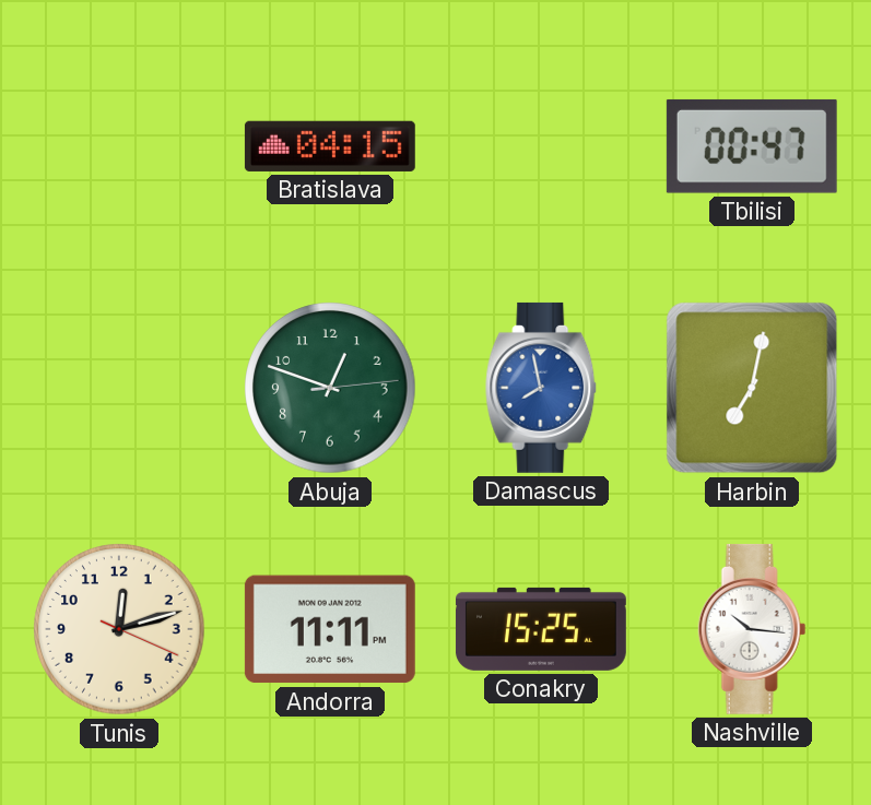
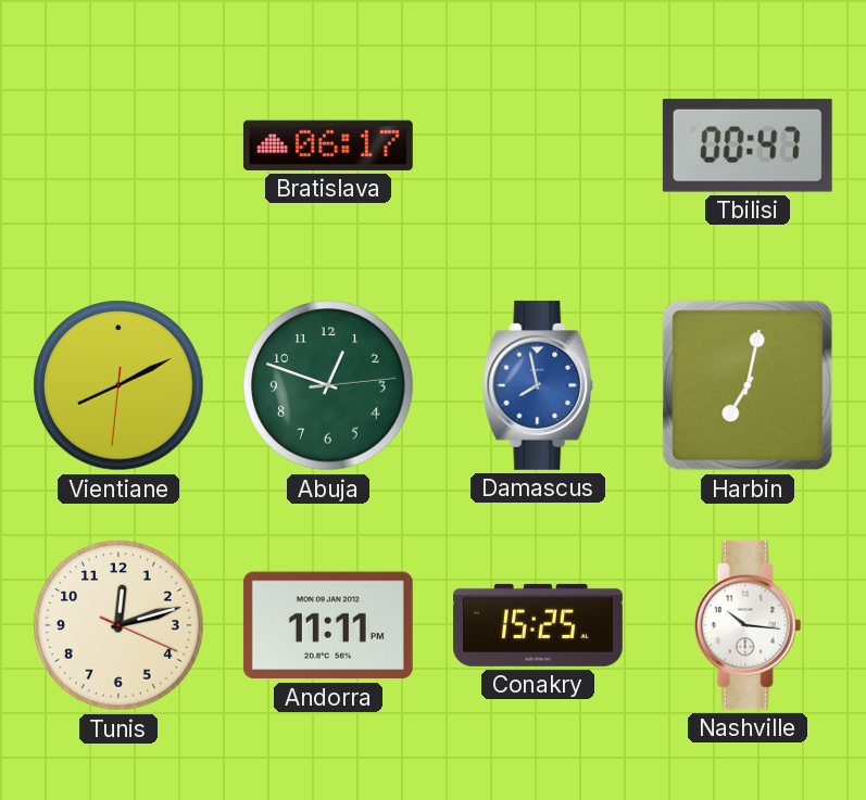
Bratislava: 04:15 -> 06:17
Vientiane: none -> 8:10
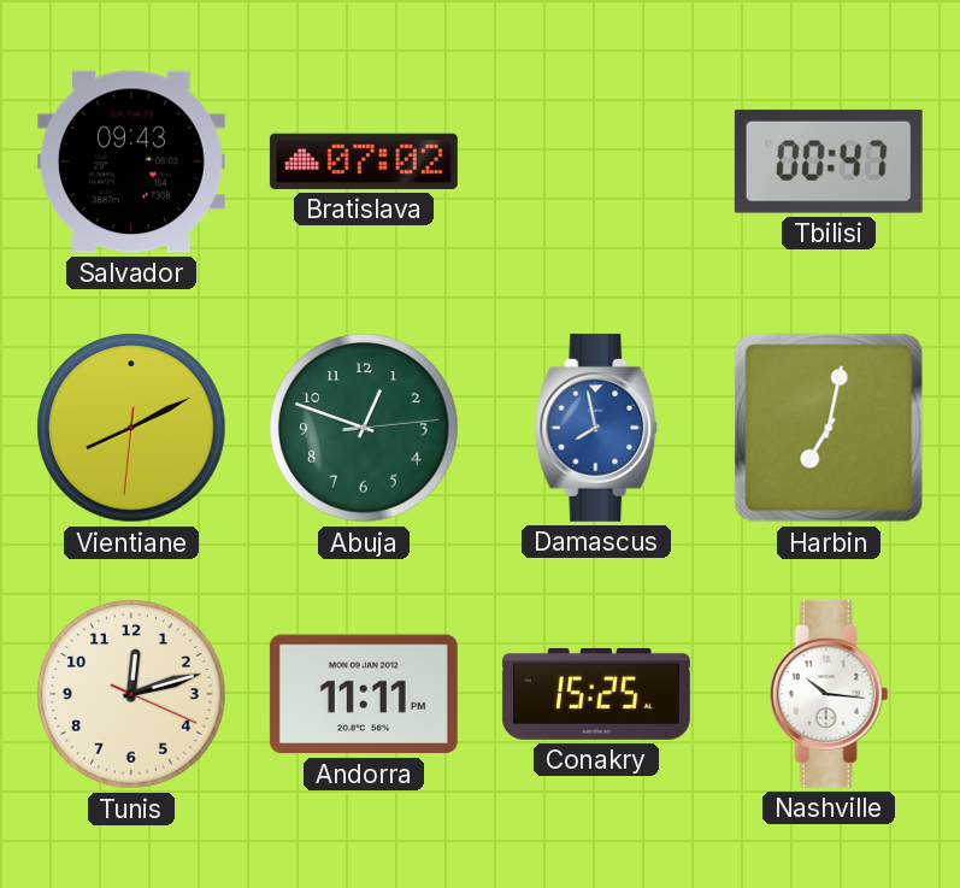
Salvador: none -> 09:43
Bratislava: 06:17 -> 07:02
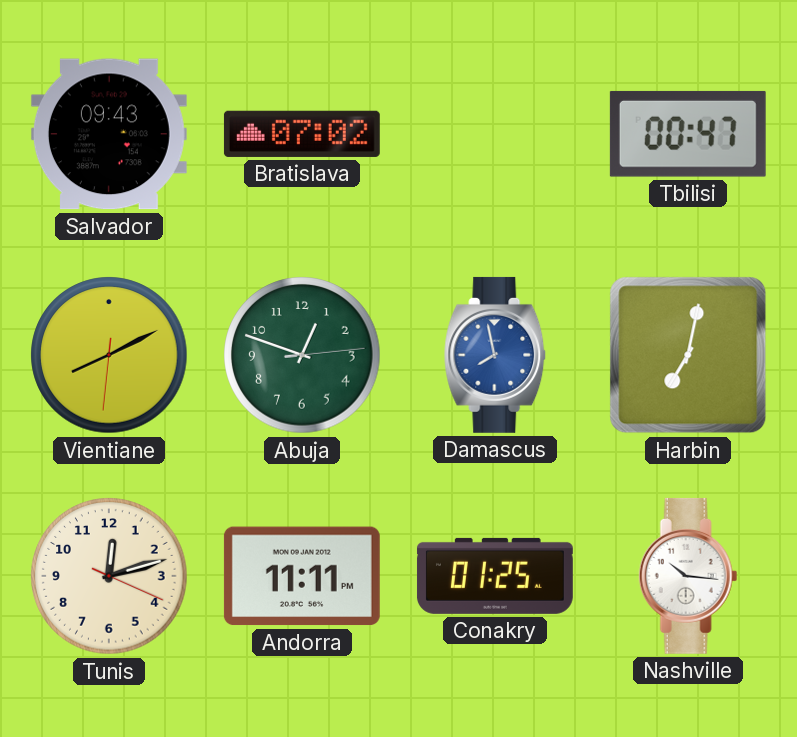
Conakry: 15:25 -> 01:25
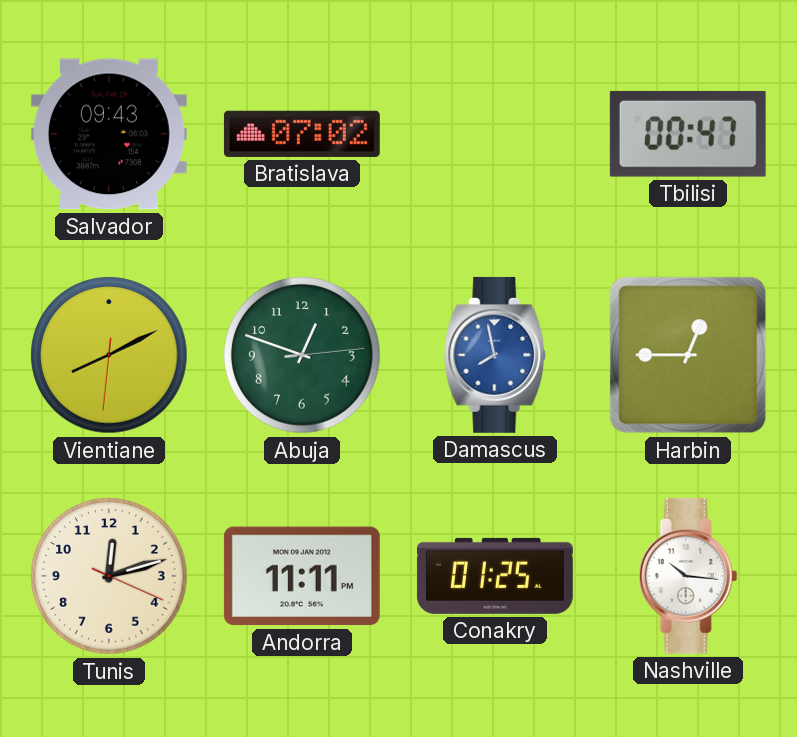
Harbin: 7:02 -> 12:45
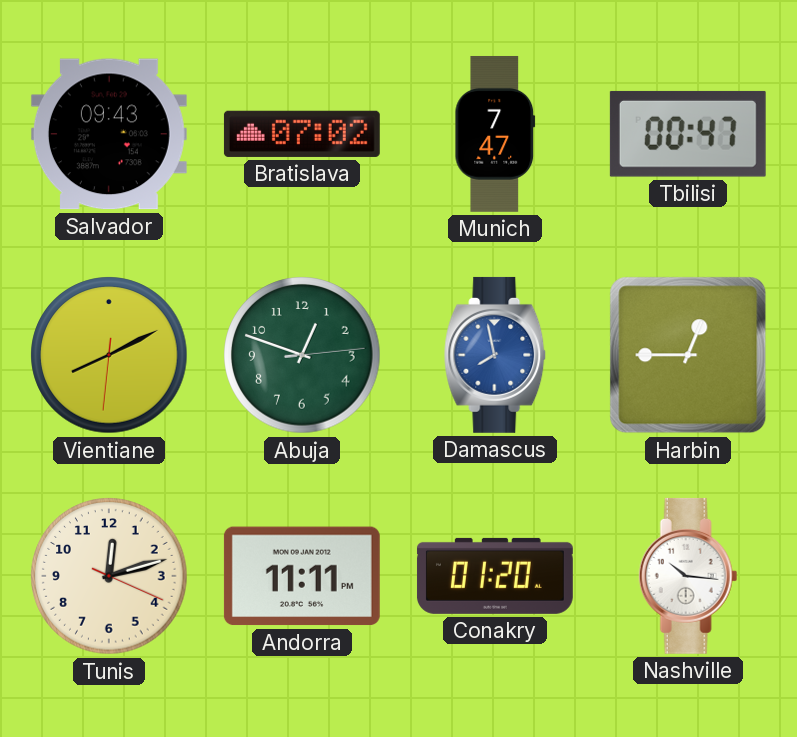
Munich: none -> 7:47
Conakry: 01:25 -> 01:20
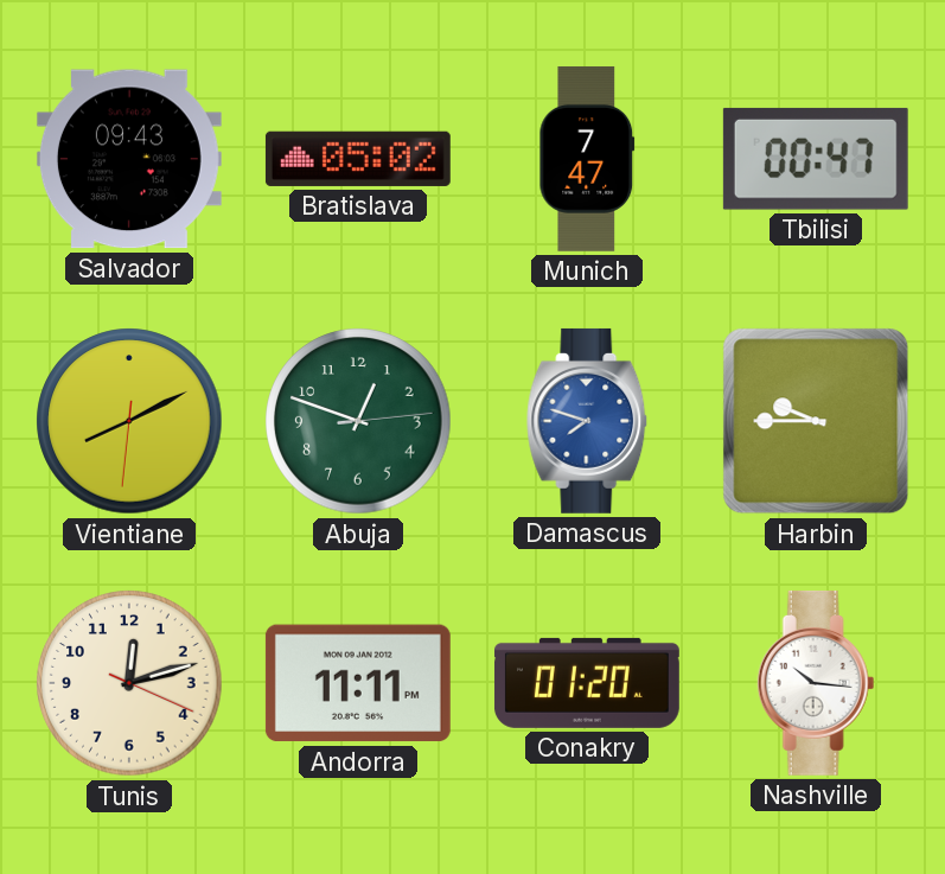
Bratislava: 07:02 -> 05:02
Damascus: 7:58 -> 7:48
Harbin: 12:45 -> 9:45
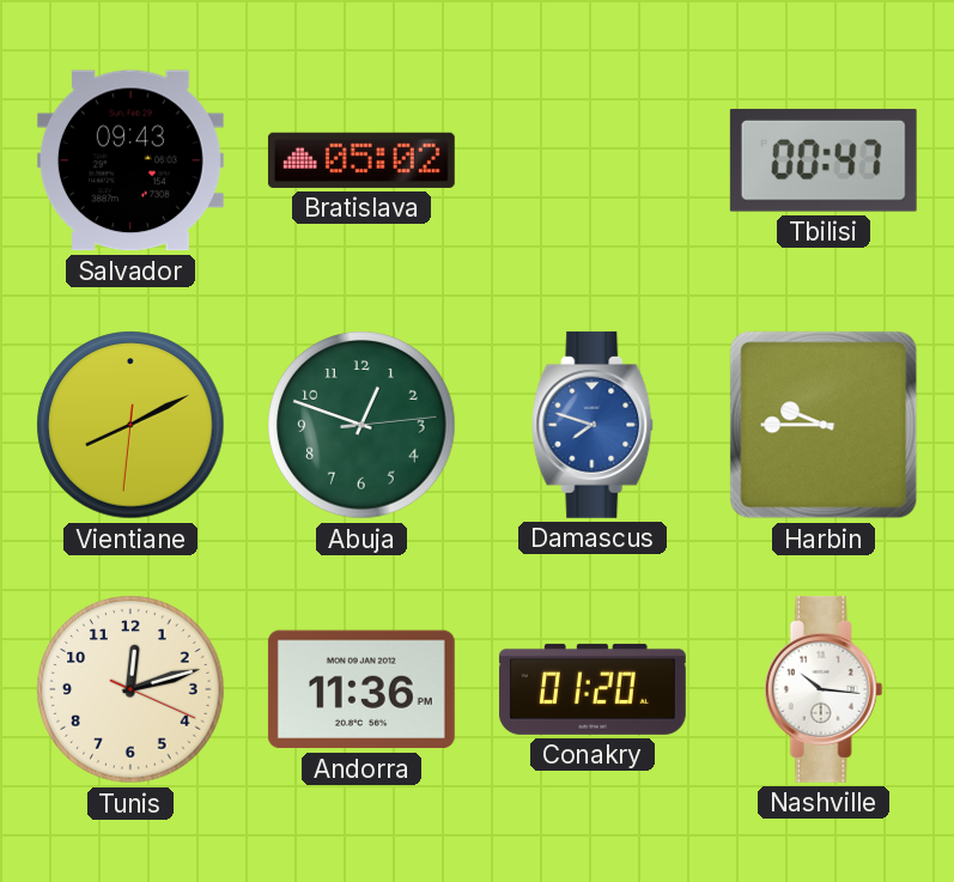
Munich: 7:47 -> none
Andorra: 11:11 -> 11:36
